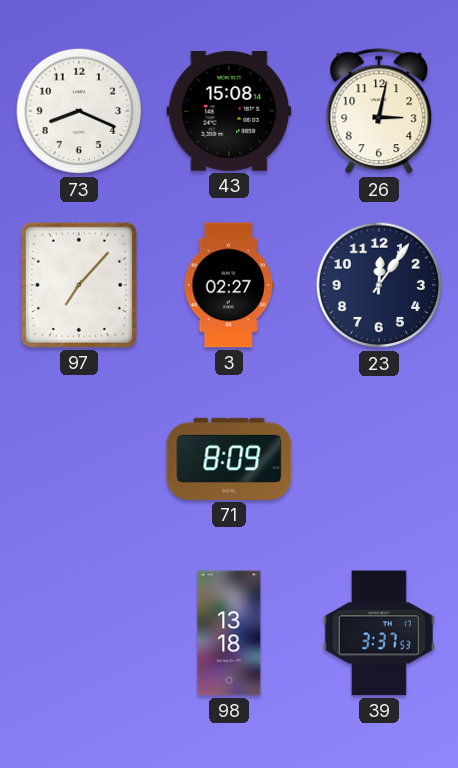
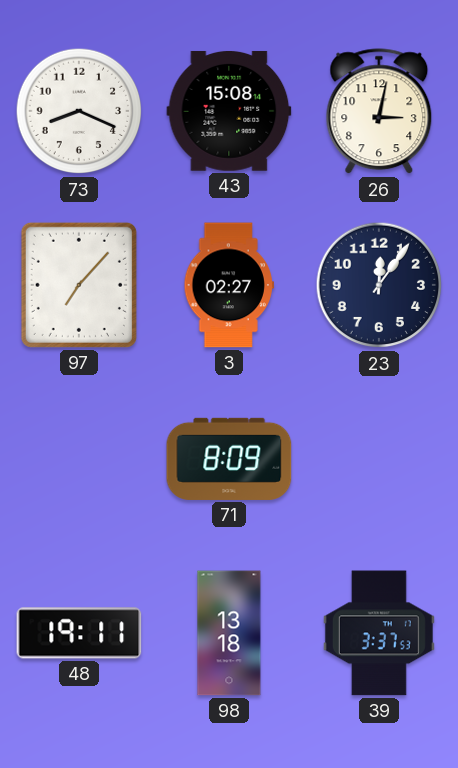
48: none -> 19:11
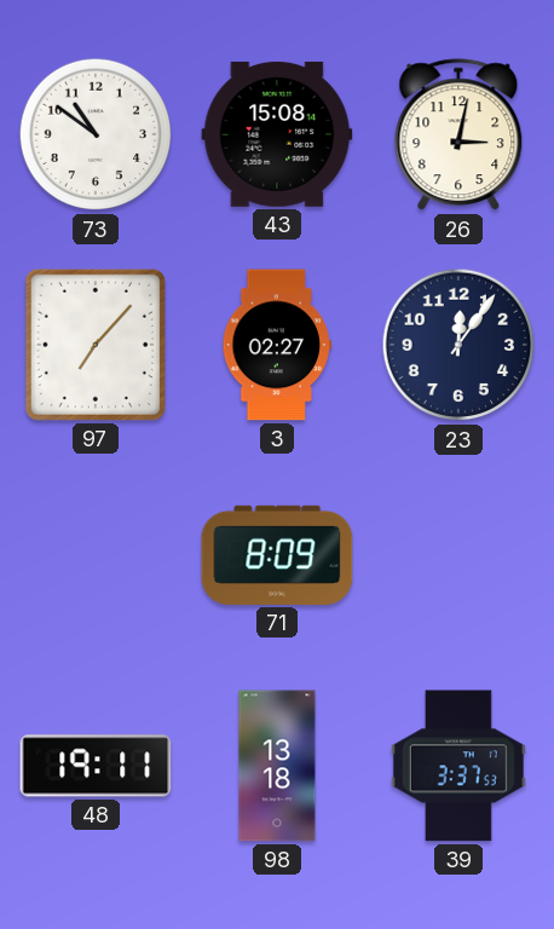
73: 8:19 -> 10:51
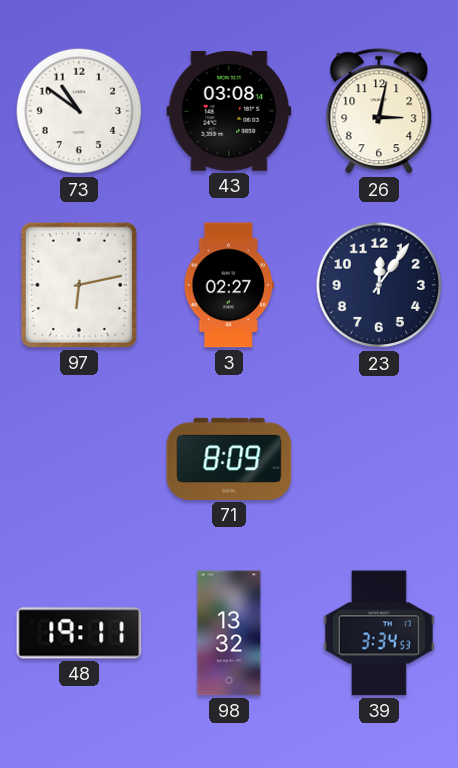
43: 15:08 -> 03:08
97: 7:07 -> 6:13
98: 13:18 -> 13:32
39: 3:37 -> 3:34
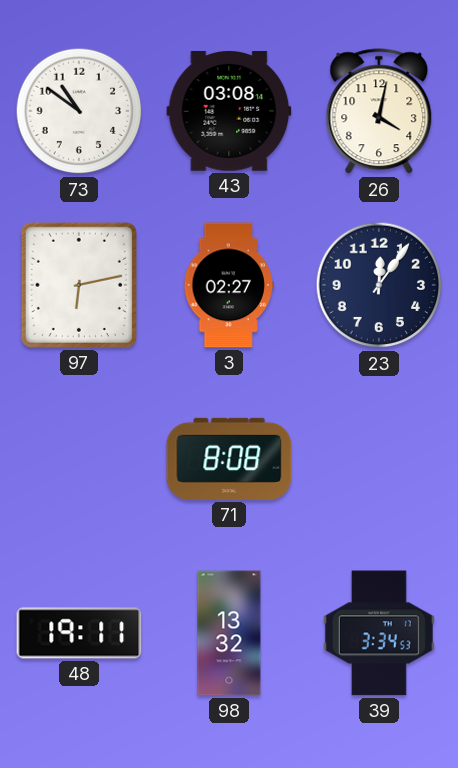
26: 3:02 -> 4:02
71: 8:09 -> 8:08
